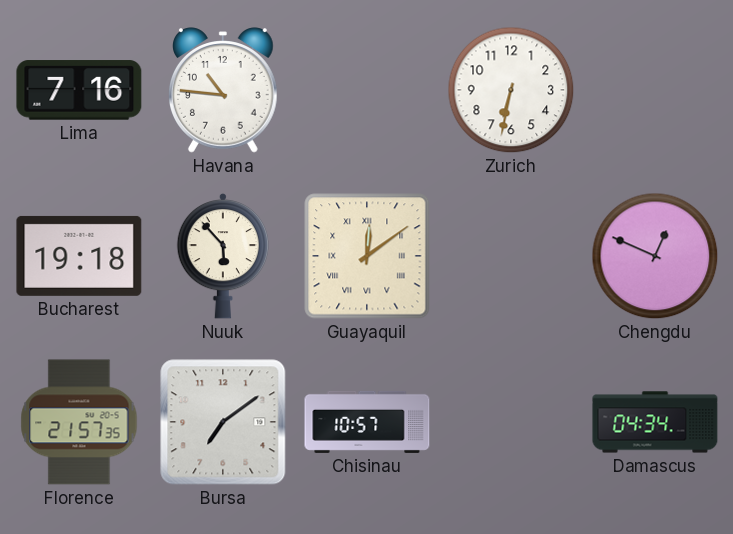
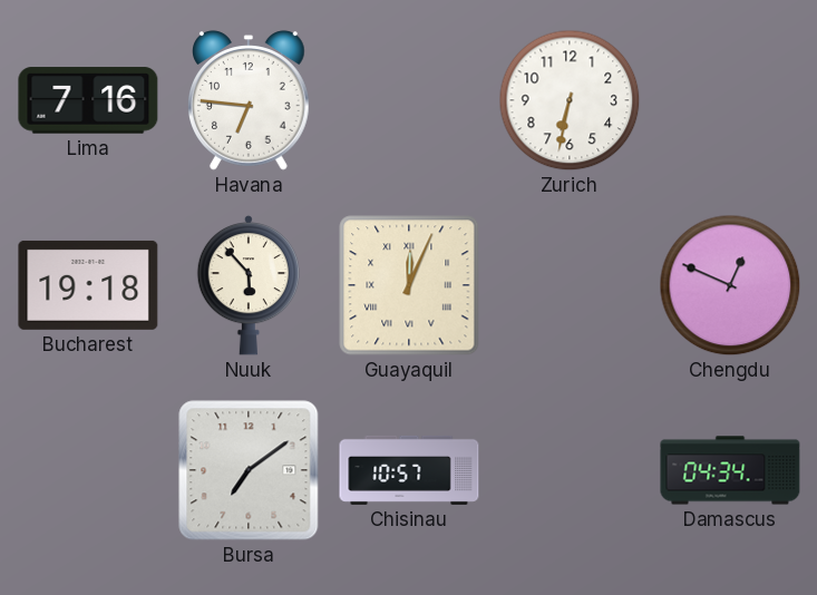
Havana: 10:46 -> 6:46
Guayaquil: 12:09 -> 12:04
Florence: 21:57 -> none
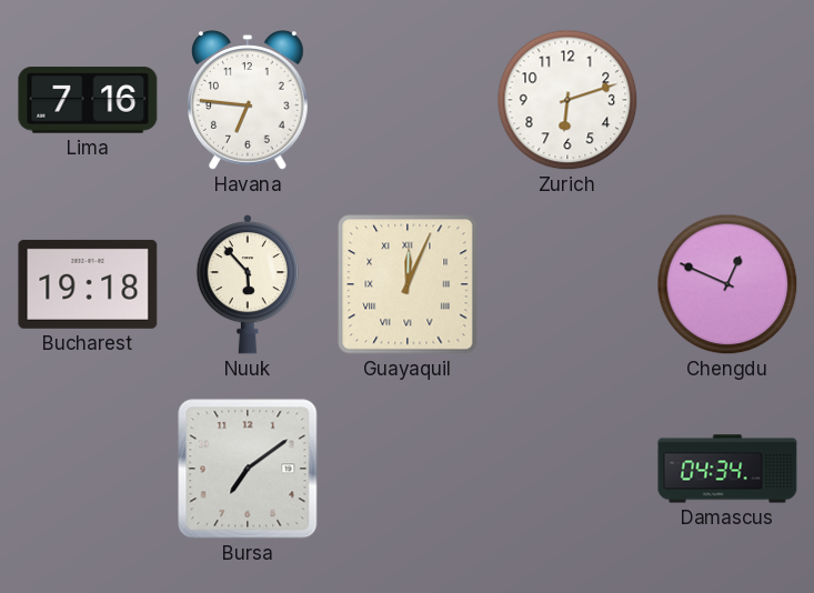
Zurich: 6:32 -> 6:12
Chisinau: 10:57 -> none
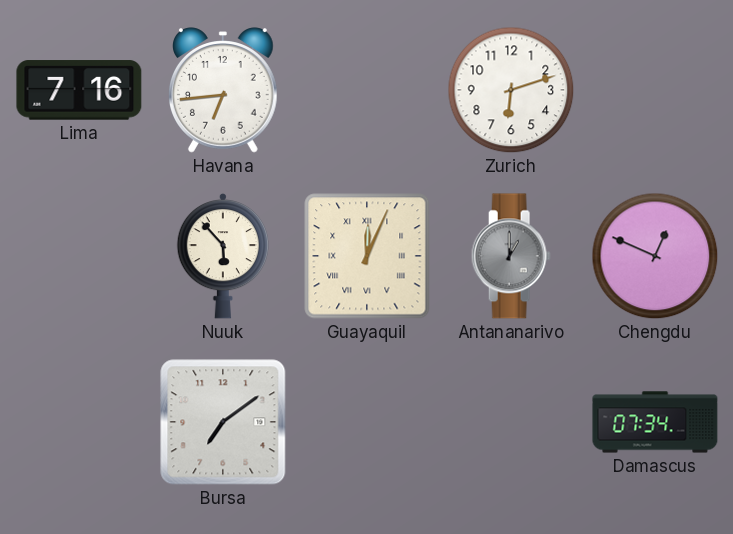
Havana: 6:46 -> 6:44
Bucharest: 19:18 -> none
Antananarivo: none -> 1:00
Damascus: 04:34 -> 07:34
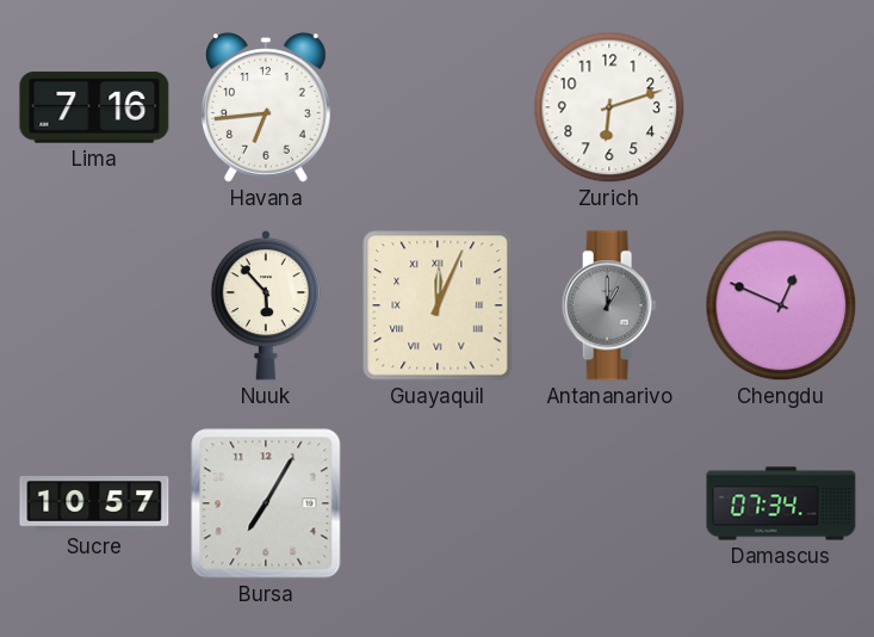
Sucre: none -> 10:57
Bursa: 7:09 -> 7:05
